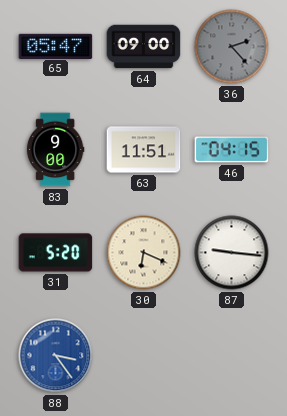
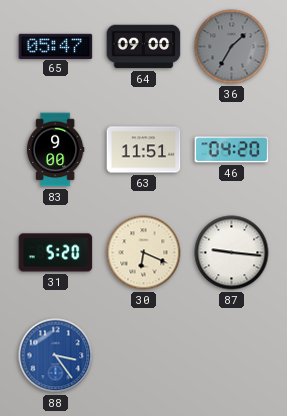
36: 2:23 -> 1:35
46: 04:15 -> 04:20
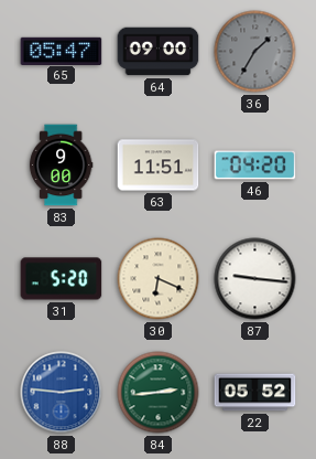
88: 3:24 -> 2:46
84: none -> 2:44
22: none -> 05:52
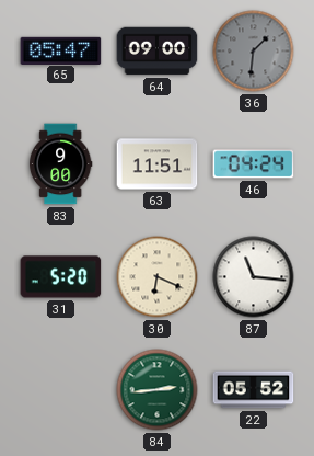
36: 1:35 -> 1:31
46: 04:20 -> 04:24
87: 9:16 -> 11:16
88: 2:46 -> none
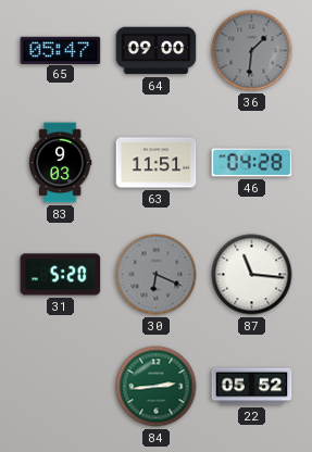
83: 9:00 -> 9:03
46: 04:24 -> 04:28
30 dial: cream -> grey
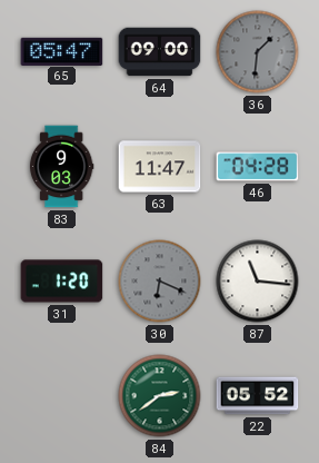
63: 11:51 -> 11:47
31: 5:20 -> 1:20
84: 2:44 -> 2:39
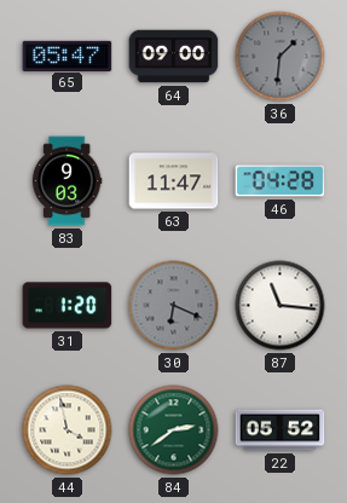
44: none -> 3:58
